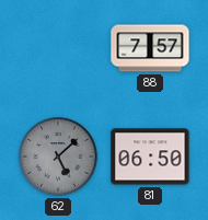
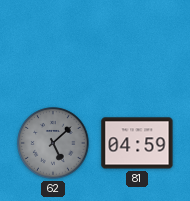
88: 7:57 -> none
81: 06:50 -> 04:59
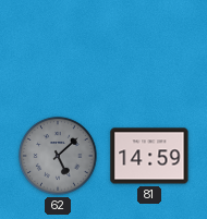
81: 04:59 -> 14:59
